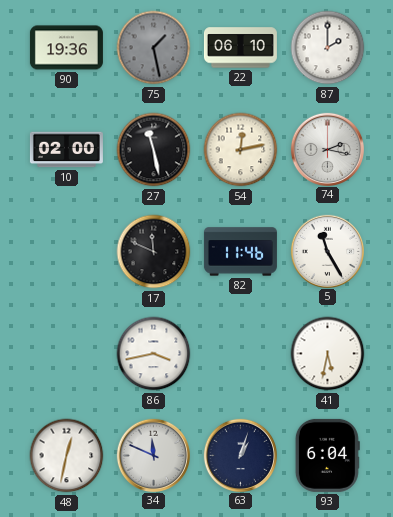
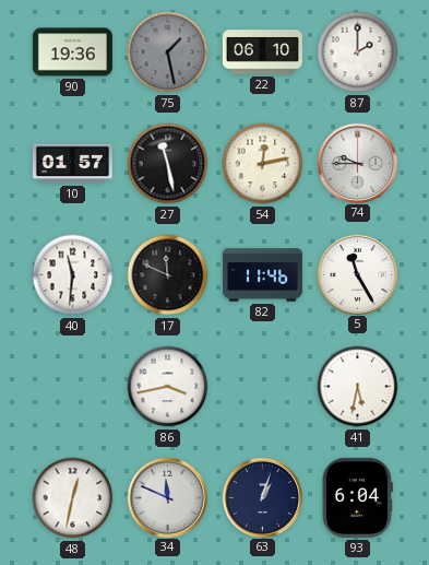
10: 02:00 -> 01:57
74: 2:17 -> 9:45
40: none -> 11:31
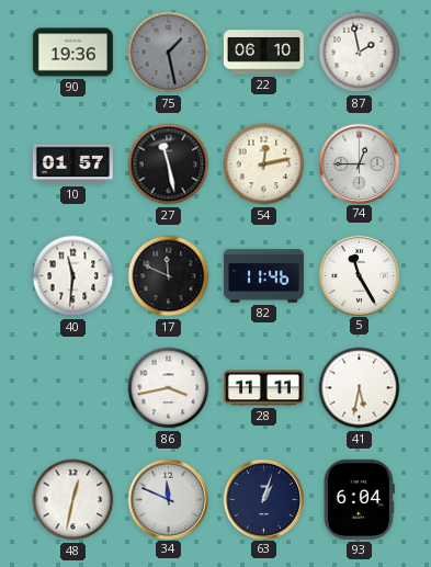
87: 2:00 -> 1:58
74: 9:45 -> 12:45
28: none -> 11:11
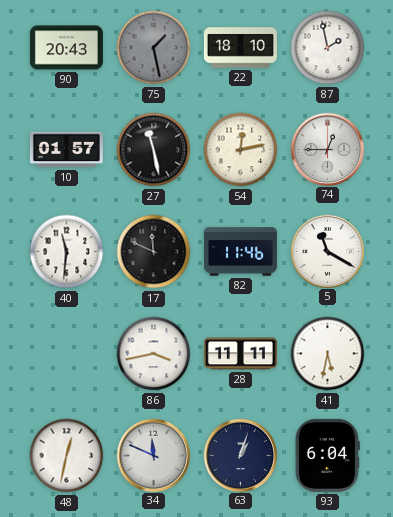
90: 19:36 -> 20:43
22: 06:10 -> 18:10
5: 11:25 -> 11:20
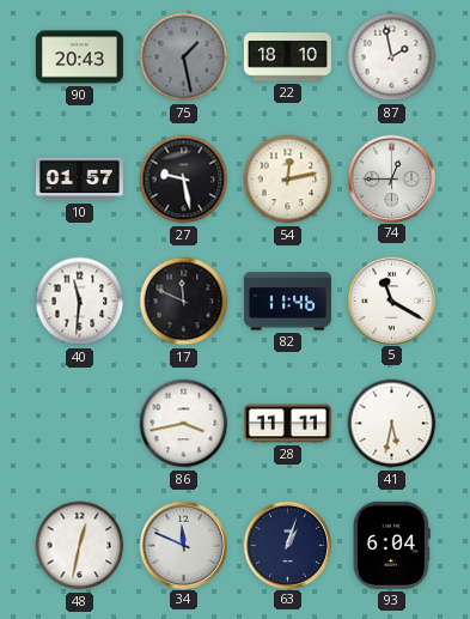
27: 11:28 -> 9:28
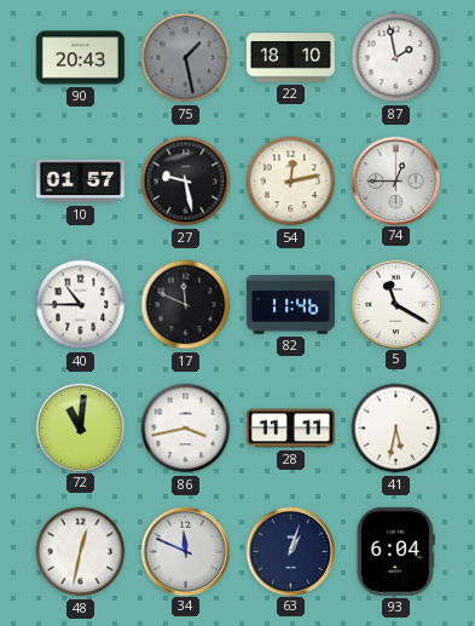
40: 11:31 -> 10:45
72: none -> 11:01
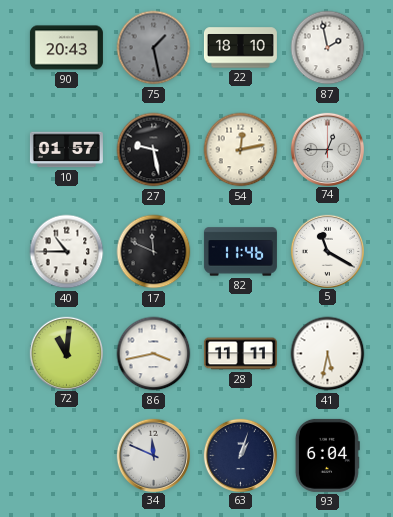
48: 12:32 -> none
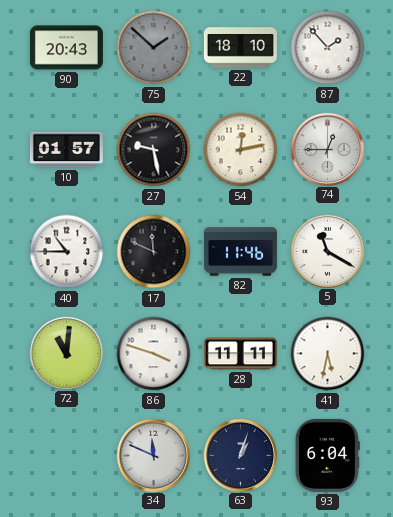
75: 1:28 -> 1:52
87: 1:58 -> 1:53
86: 3:43 -> 3:48
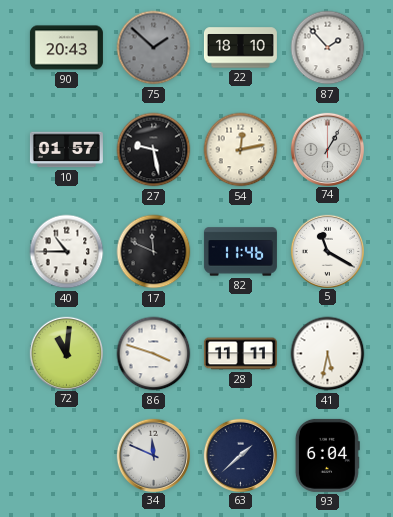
74: 12:45 -> 1:05
63: 1:03 -> 1:38
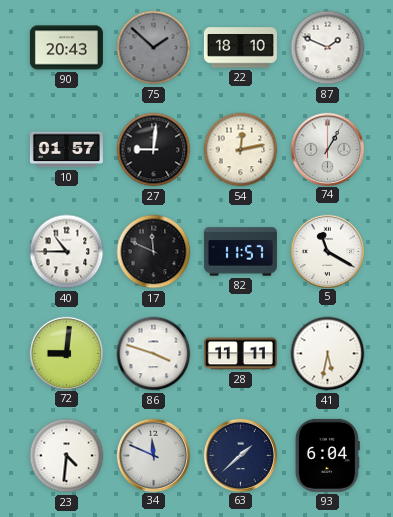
87: 1:53 -> 1:49
27: 9:28 -> 9:01
82: 11:46 -> 11:57
72: 11:01 -> 9:01
23: none -> 4:31
